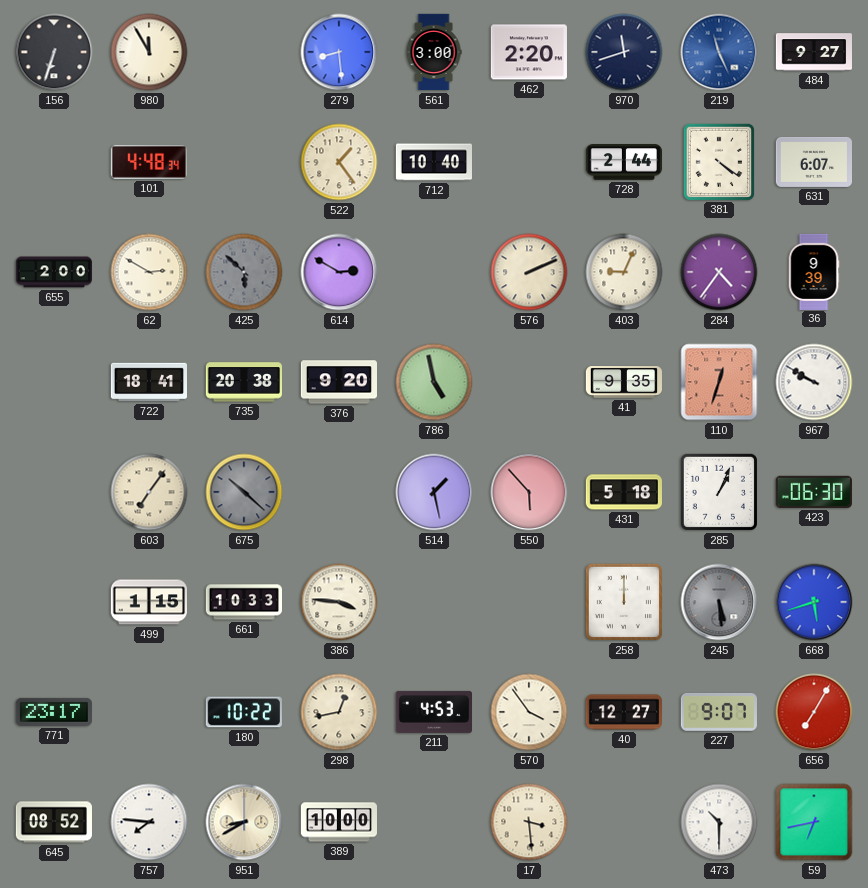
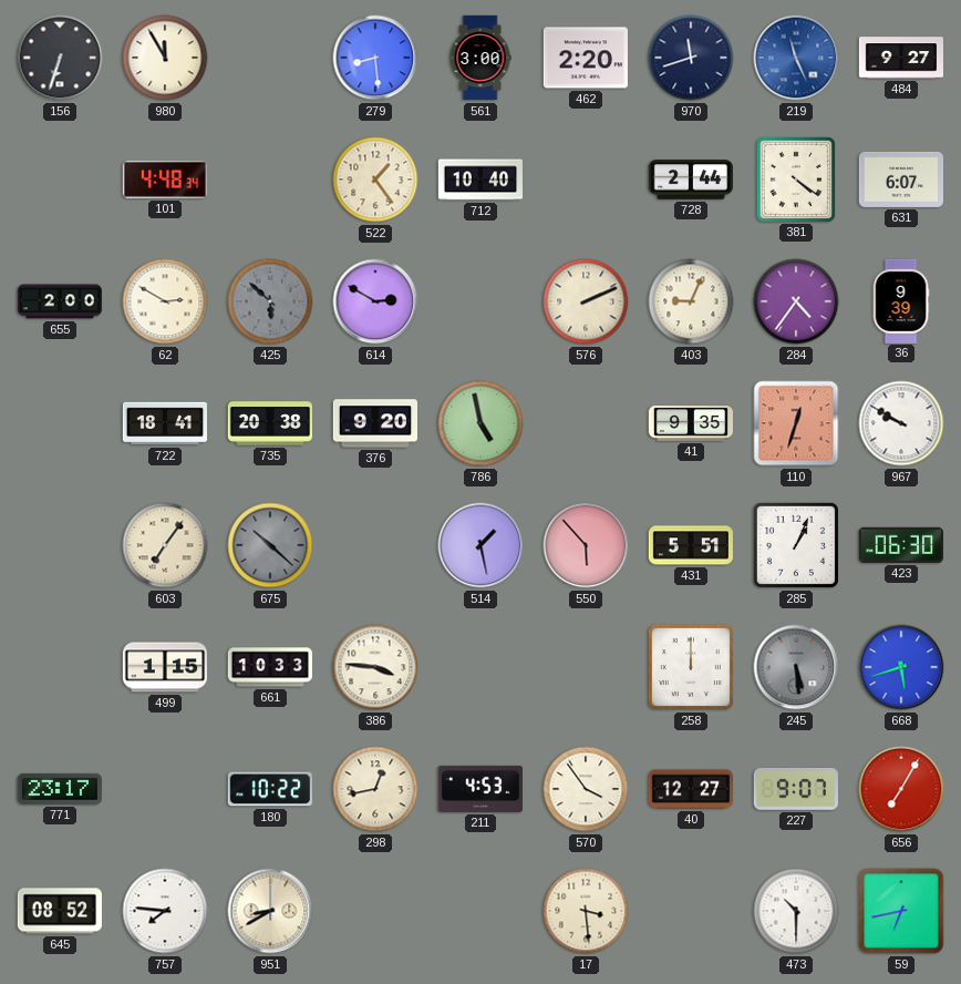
431: 5:18 -> 5:51
389: 10:00 -> none
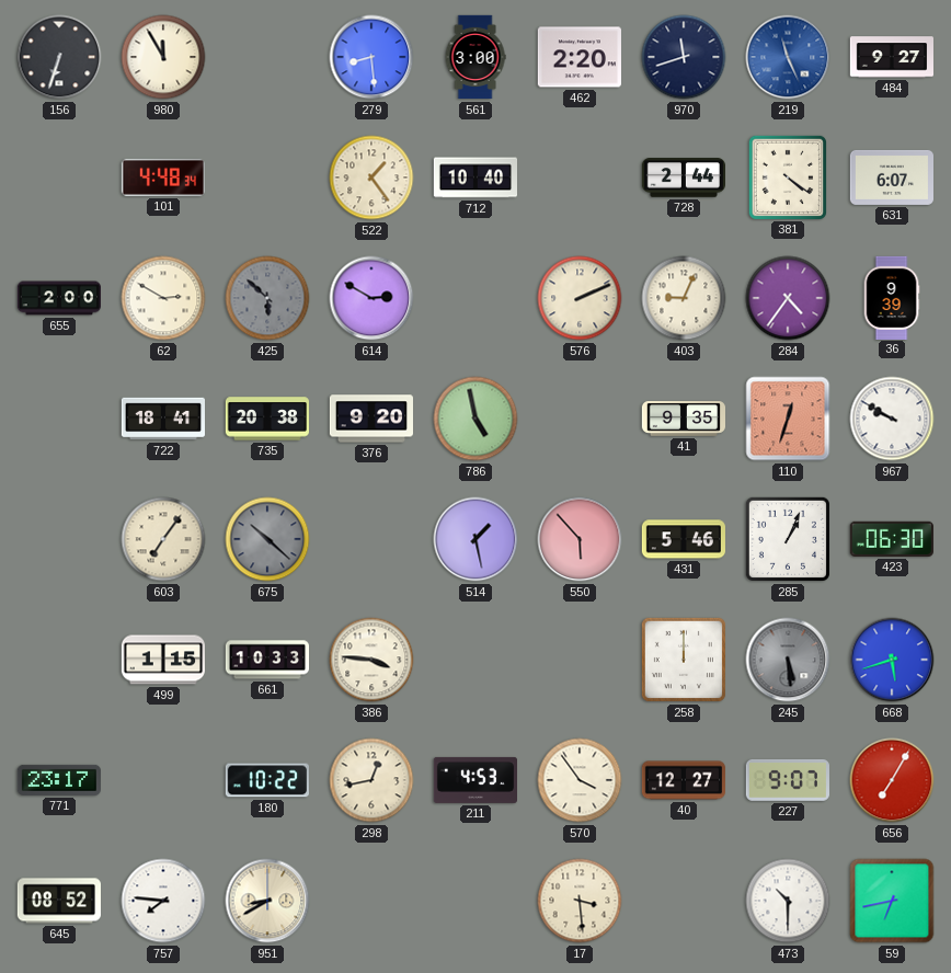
431: 5:51 -> 5:46
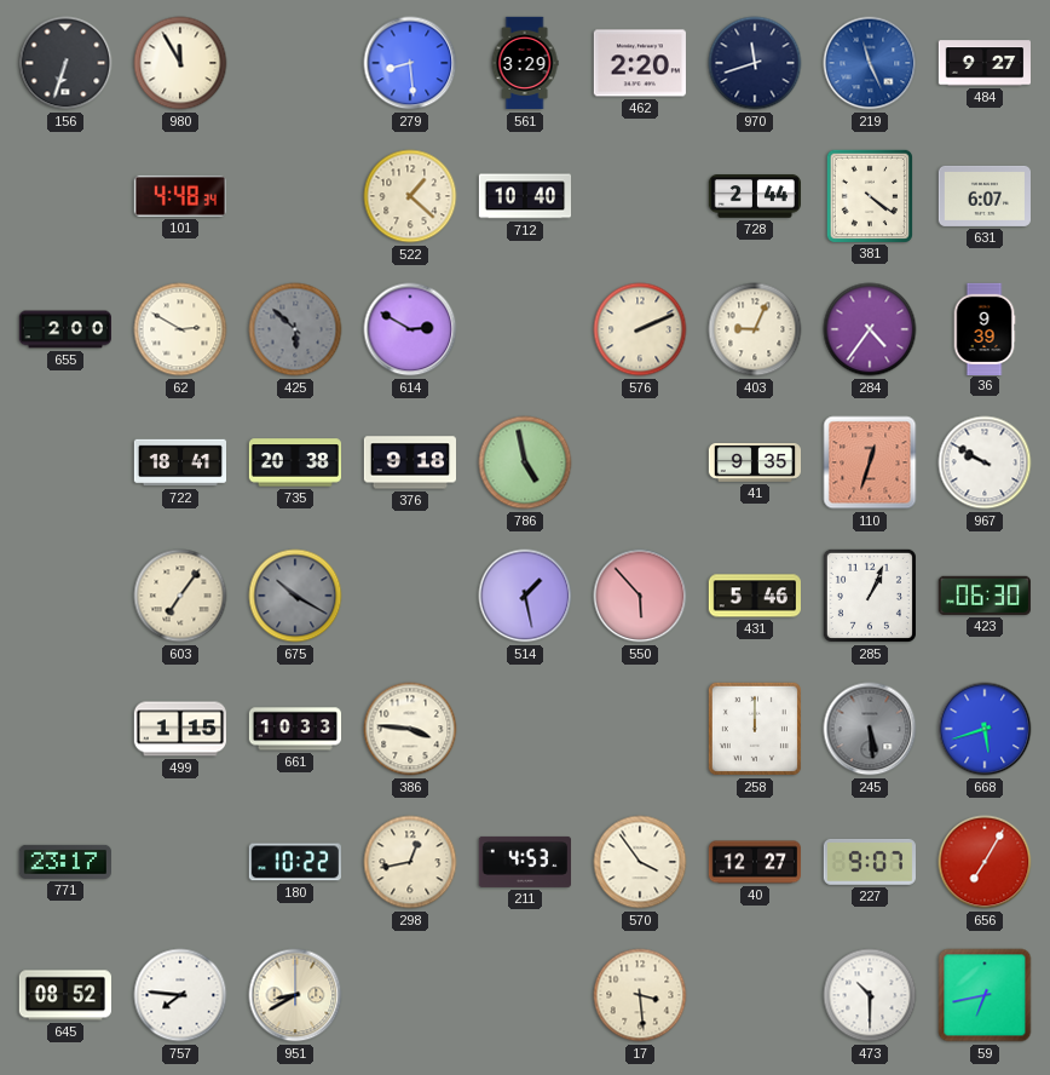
561: 3:00 -> 3:29
522: 1:24 -> 1:22
376: 9:20 -> 9:18
675: 10:22 -> 10:20
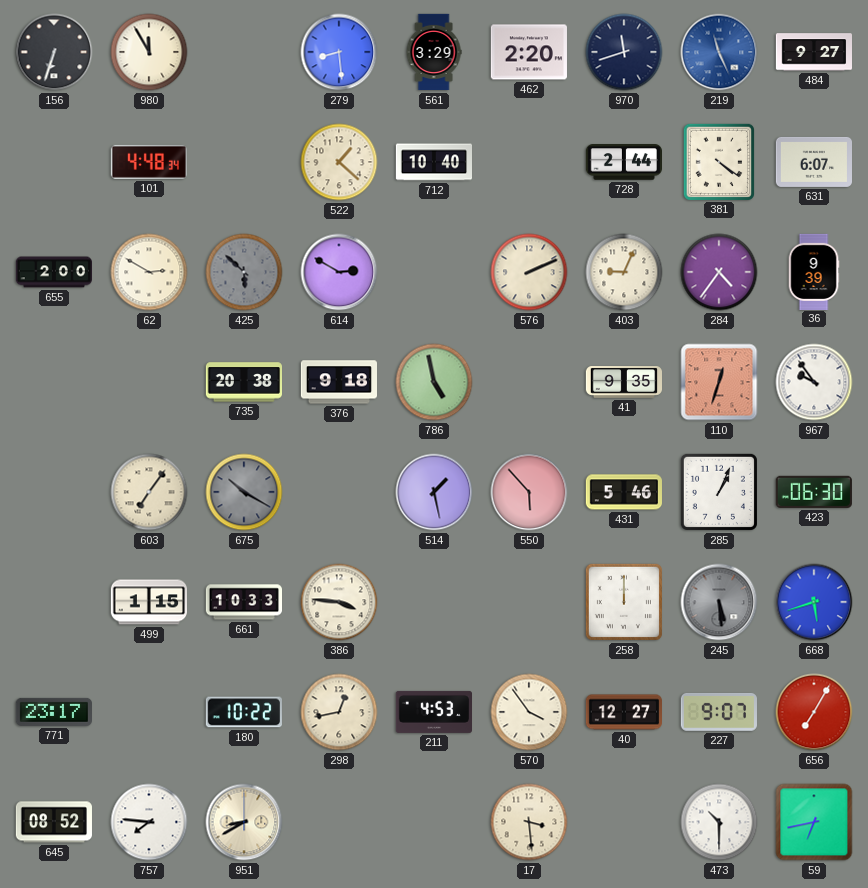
722: 18:41 -> none
967: 9:50 -> 9:54
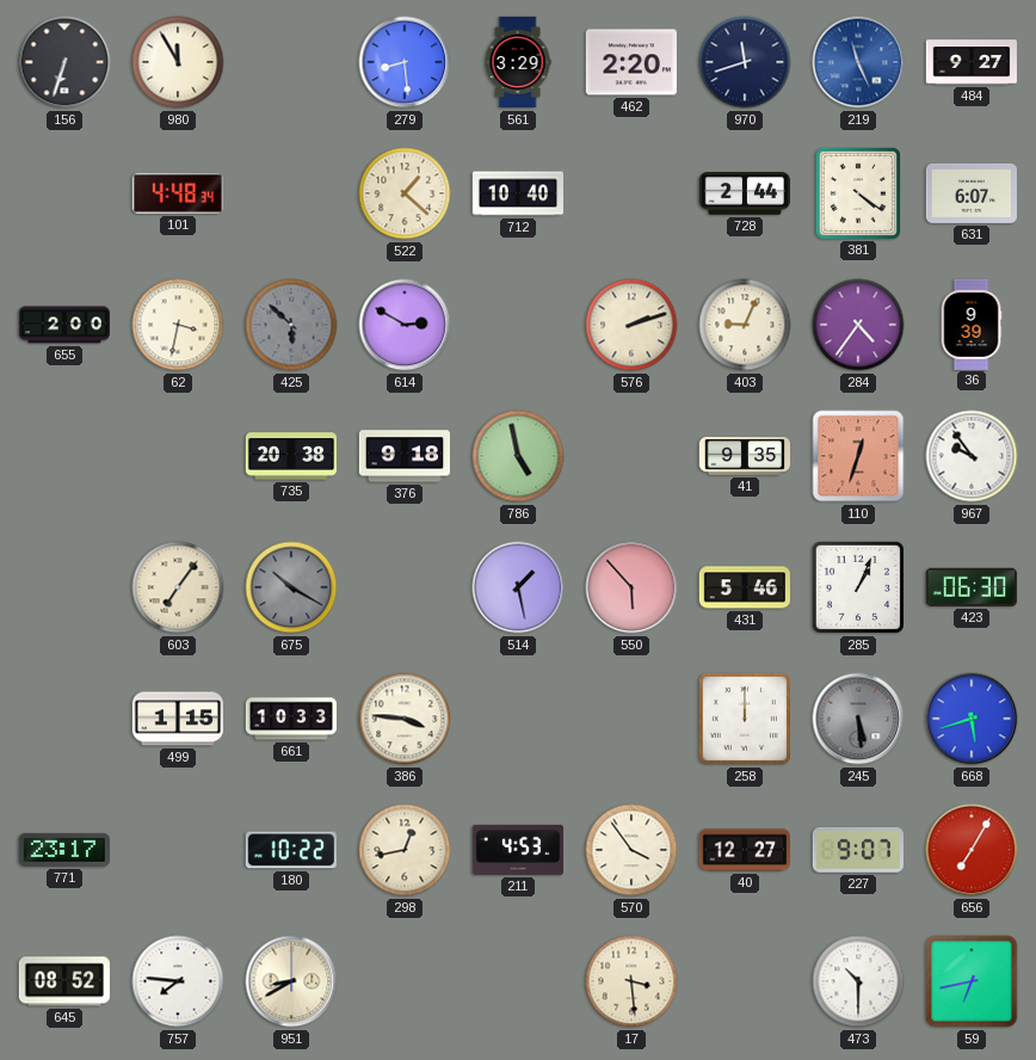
62: 2:50 -> 3:32
576: 2:11 -> 2:12
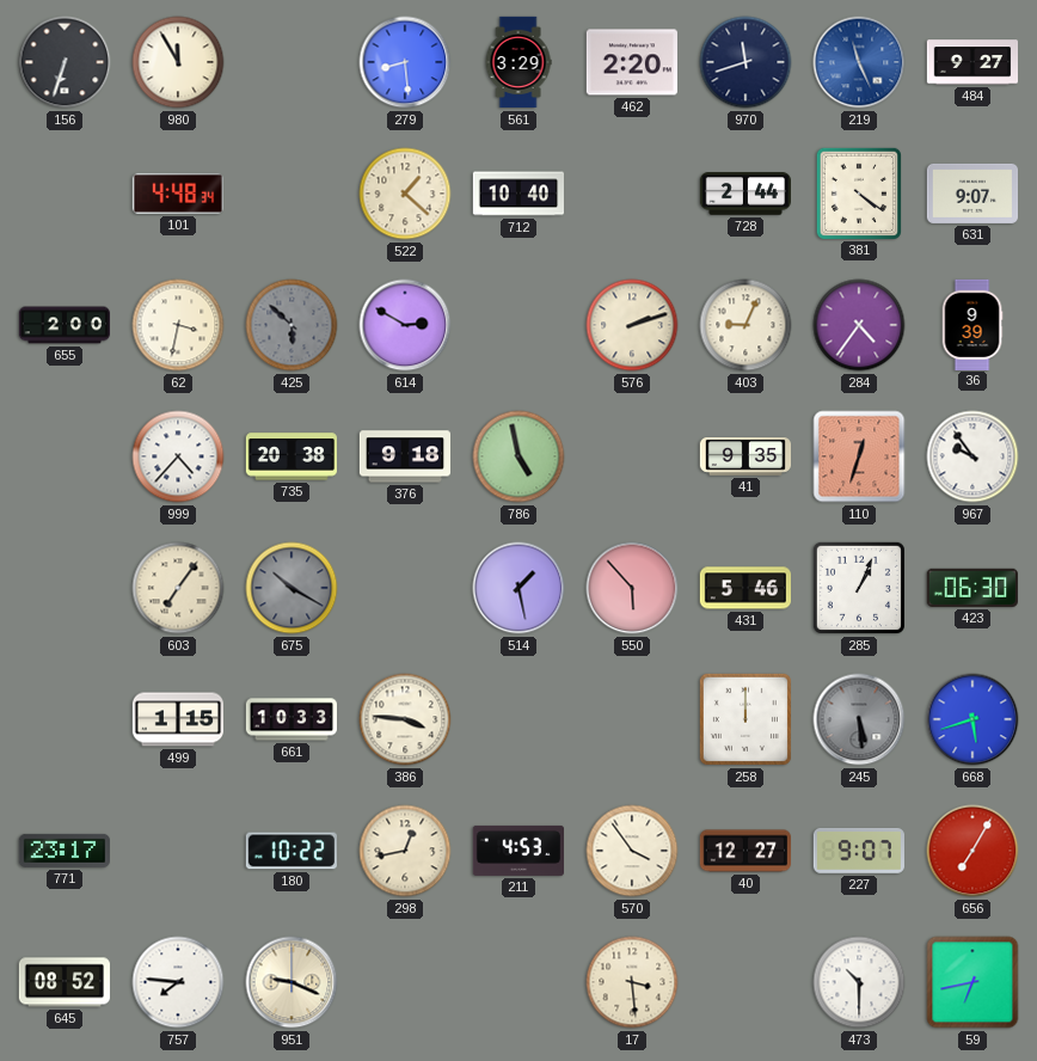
631: 6:07 -> 9:07
999: none -> 4:37
951: 8:40 -> 9:19
